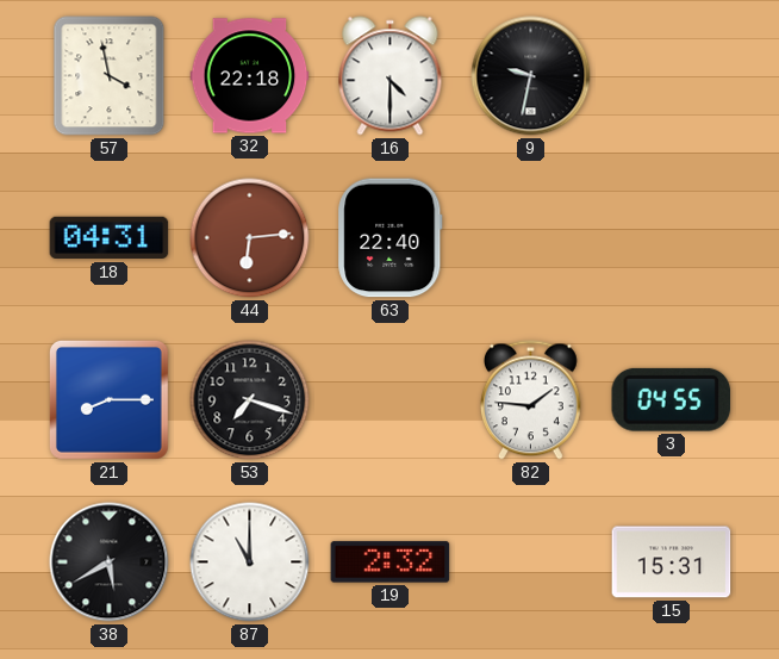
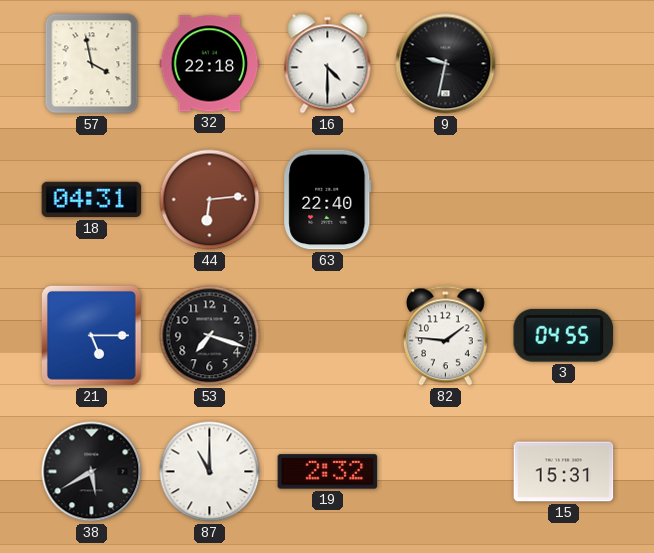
21: 8:15 -> 5:15
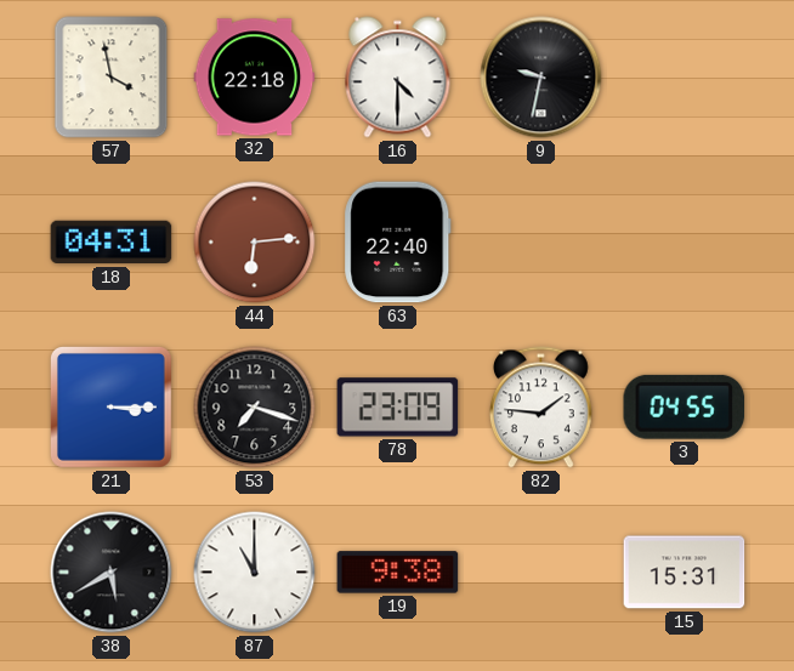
21: 5:15 -> 3:15
78: none -> 23:09
19: 2:32 -> 9:38
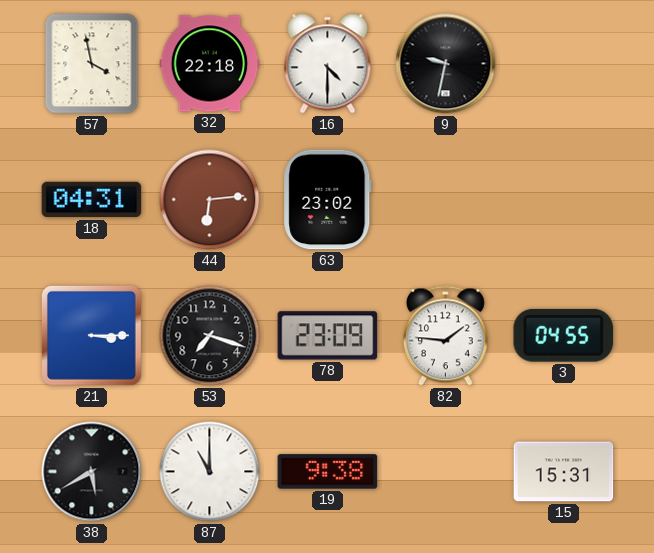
63: 22:40 -> 23:02
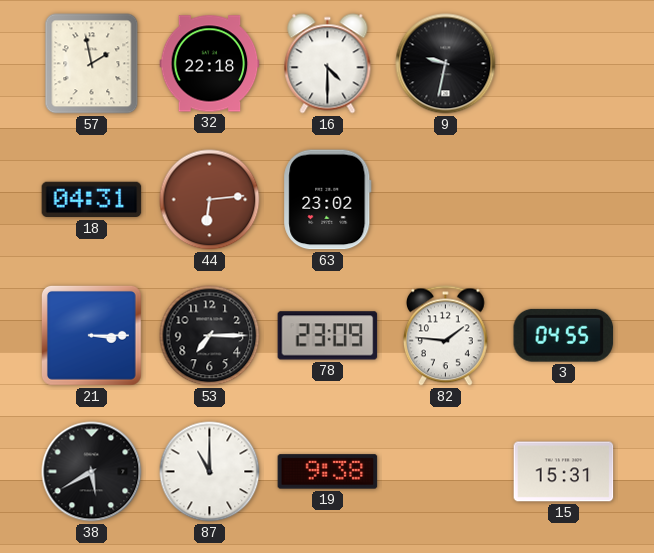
57: 3:58 -> 1:58
53: 7:18 -> 7:15
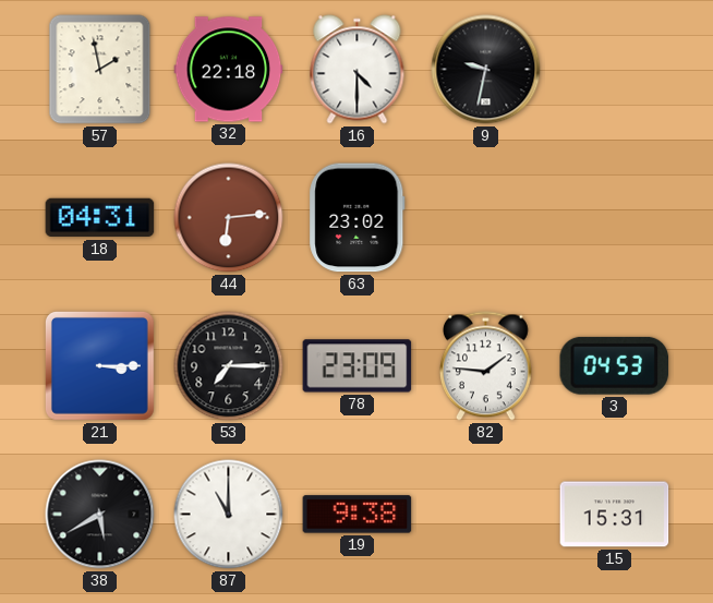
3: 04:55 -> 04:53
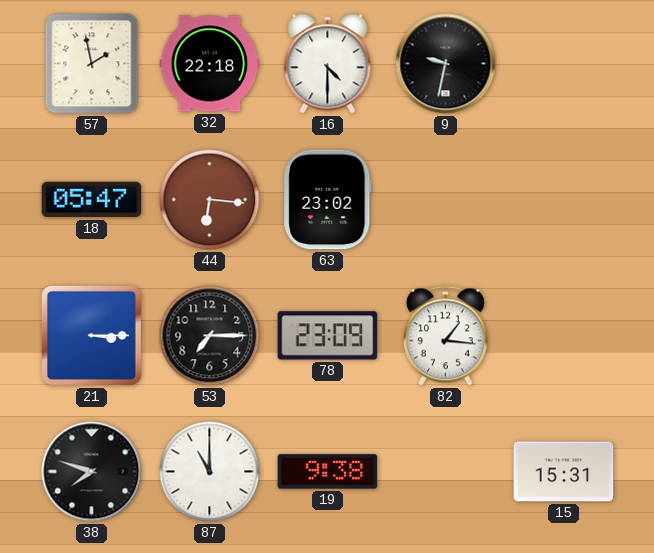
18: 04:31 -> 05:47
44: 6:14 -> 6:16
82: 1:46 -> 1:16
3: 04:53 -> none
38: 5:40 -> 7:48
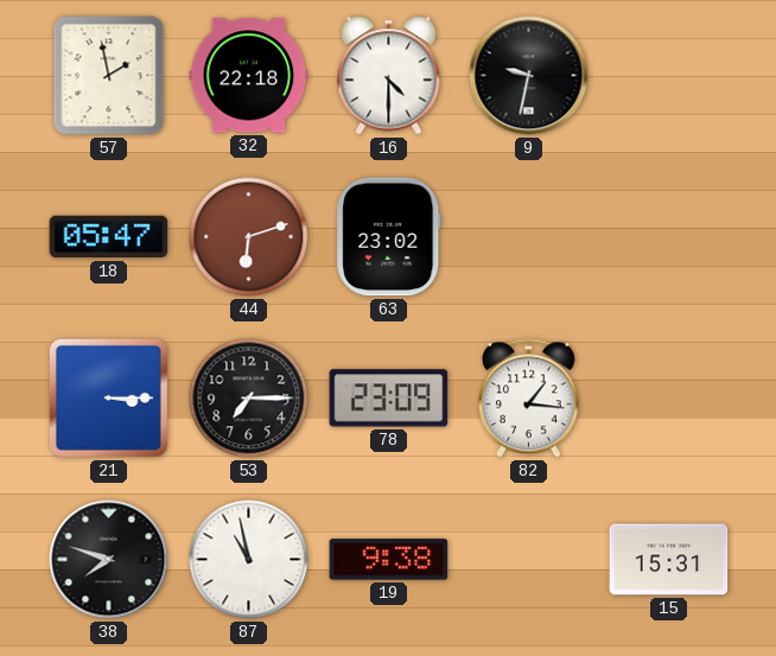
44: 6:16 -> 6:12
87: 11:00 -> 10:58
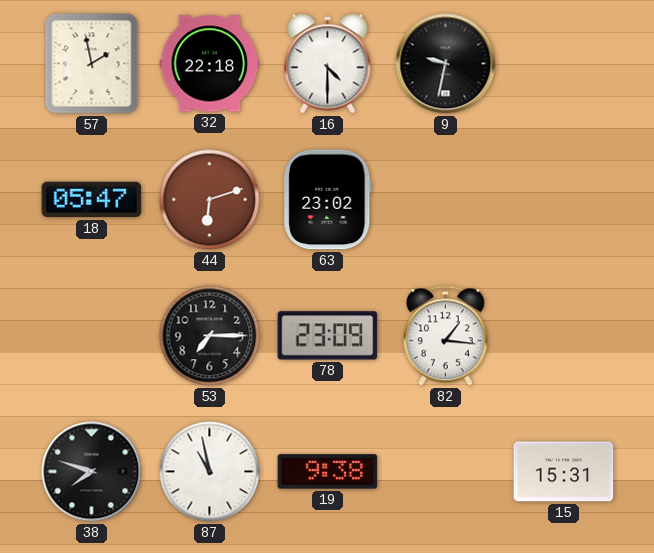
21: 3:15 -> none
